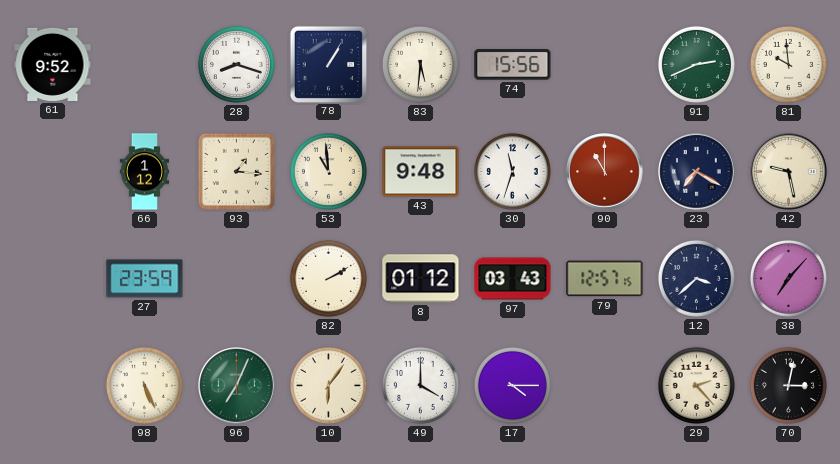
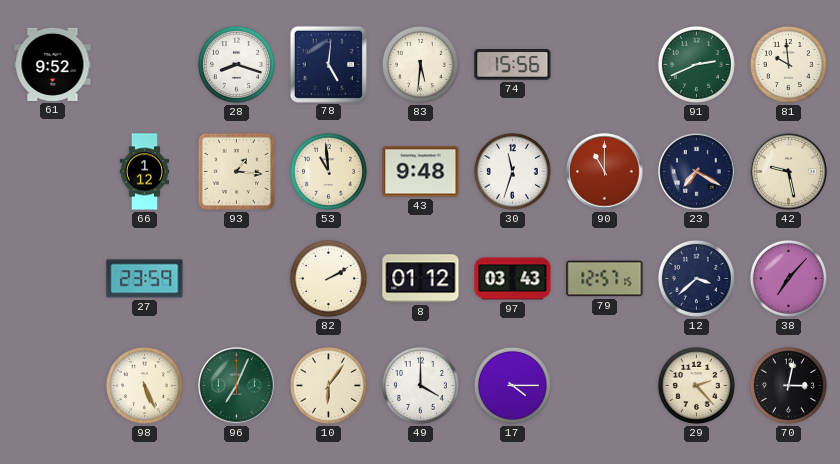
78: 1:05 -> 5:01
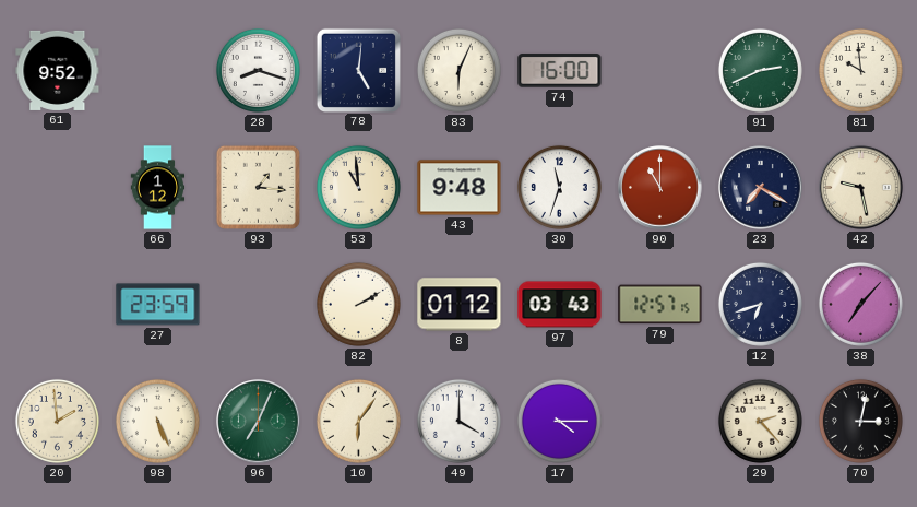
83: 5:31 -> 6:04
74: 15:56 -> 16:00
12: 3:38 -> 6:42
20: none -> 1:59
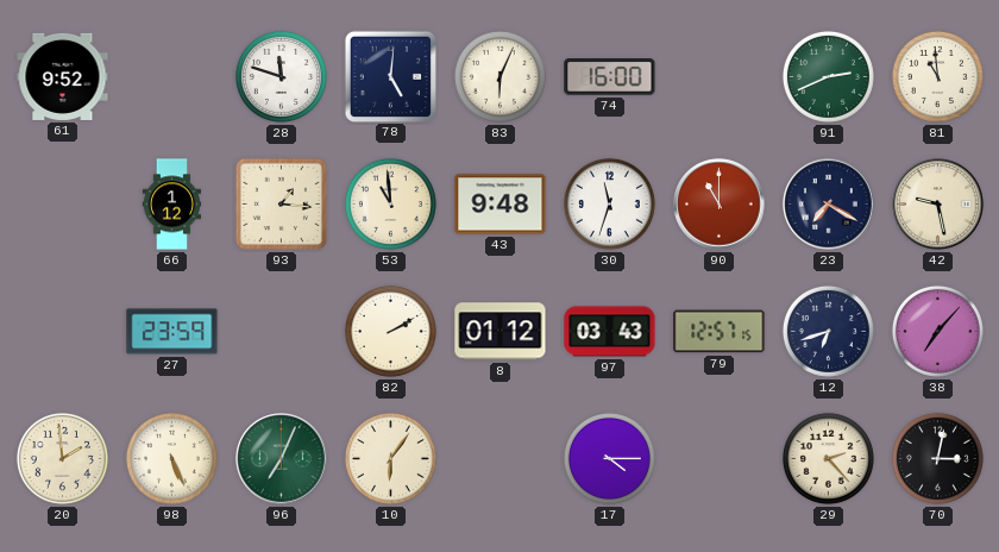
28: 8:18 -> 11:48
81: 9:59 -> 10:59
49: 4:00 -> none
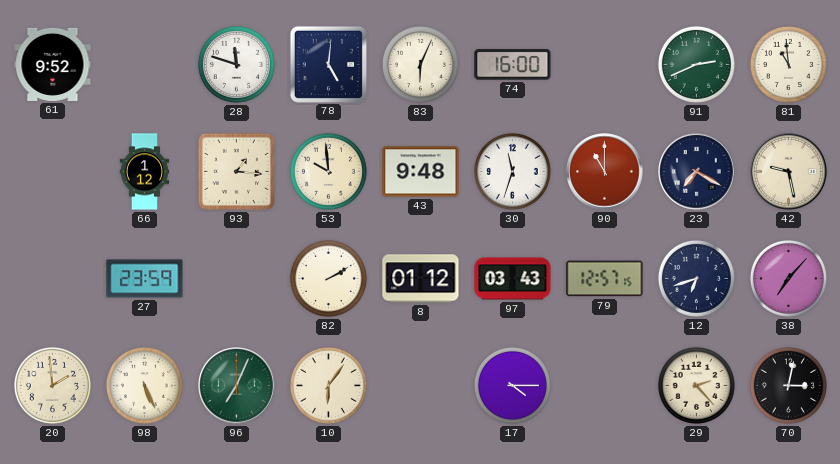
53: 10:59 -> 9:59
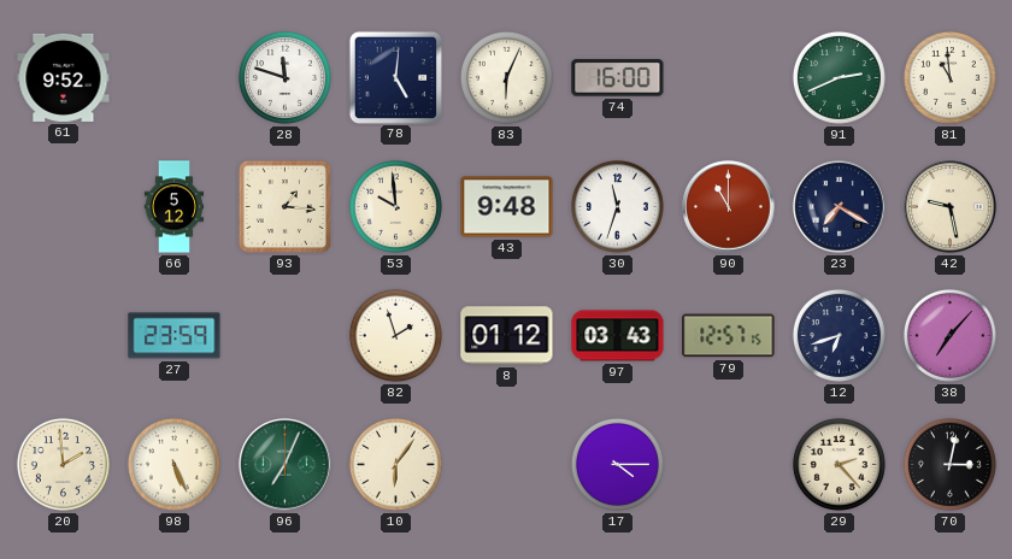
66: 1:12 -> 5:12
82: 2:10 -> 1:57
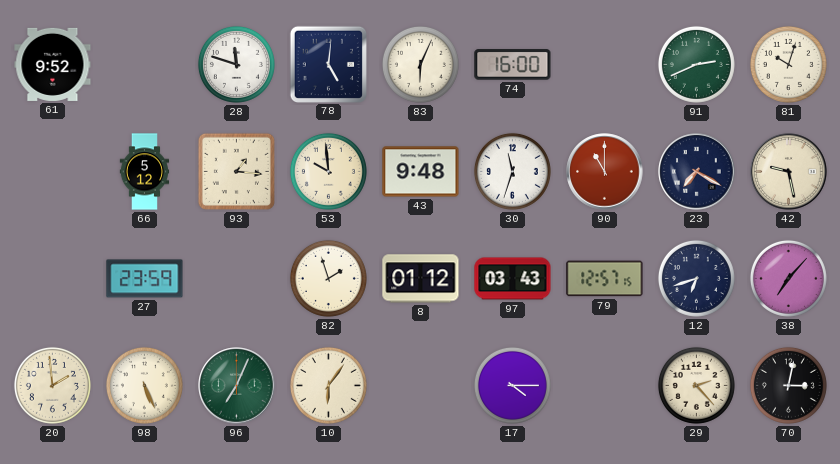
81: 10:59 -> 10:03
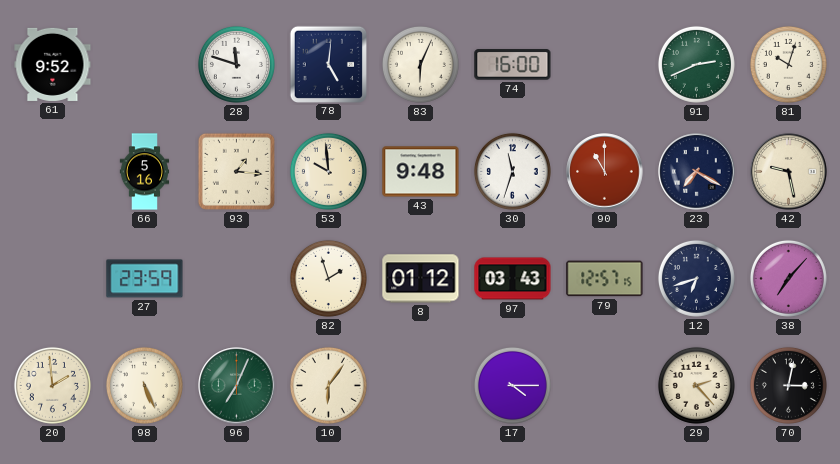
66: 5:12 -> 5:16
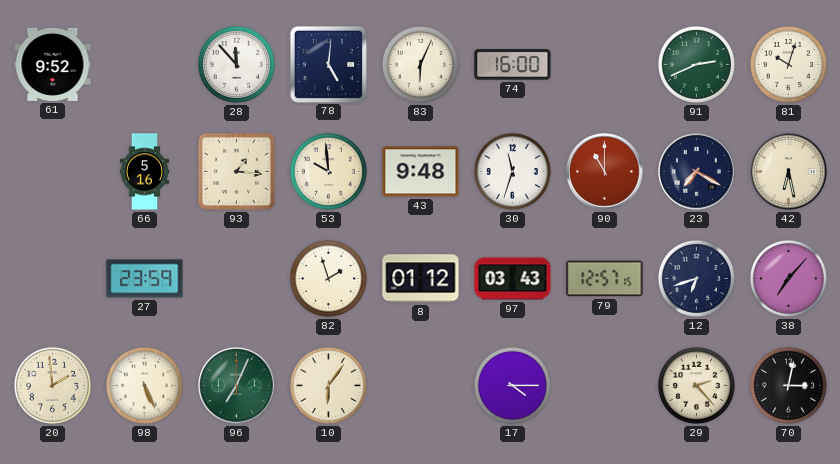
28: 11:48 -> 11:53
42: 9:28 -> 6:28
